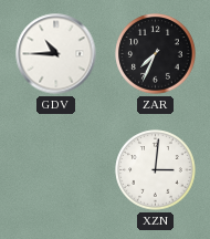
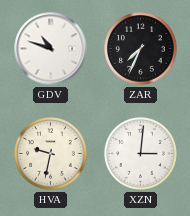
GDV: 10:45 -> 10:48
HVA: none -> 9:32
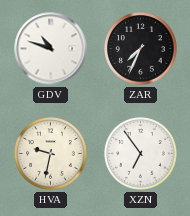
XZN: 3:01 -> 6:54
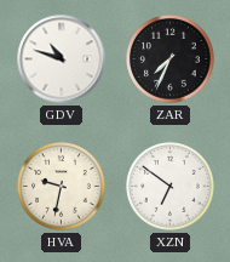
XZN: 6:54 -> 6:51
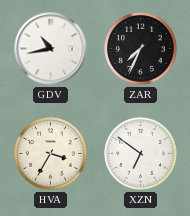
GDV: 10:48 -> 10:43
HVA: 9:32 -> 3:35
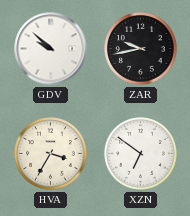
GDV: 10:43 -> 9:52
ZAR: 7:34 -> 9:43
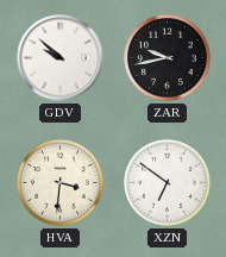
HVA: 3:35 -> 3:31
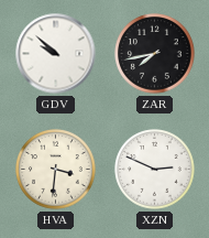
ZAR: 9:43 -> 7:43
XZN: 6:51 -> 2:49
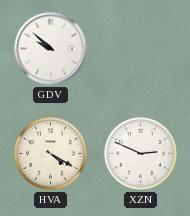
ZAR: 7:43 -> none
HVA: 3:31 -> 4:20
